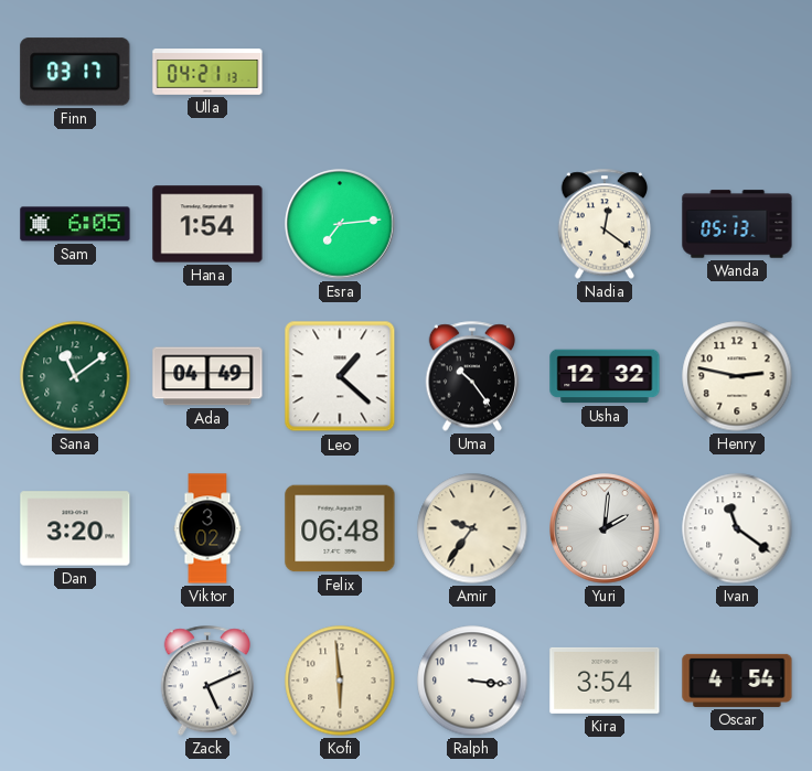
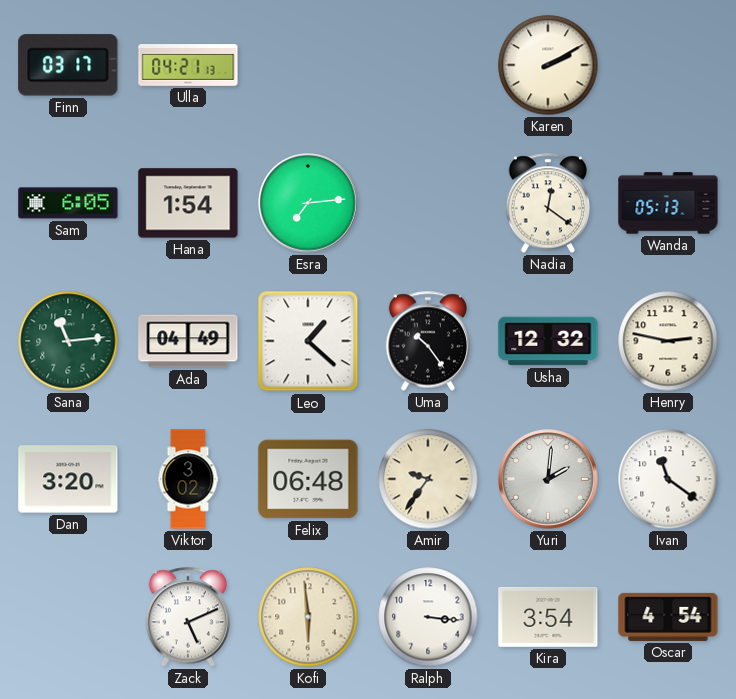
Karen: none -> 2:10
Sana: 11:09 -> 11:14
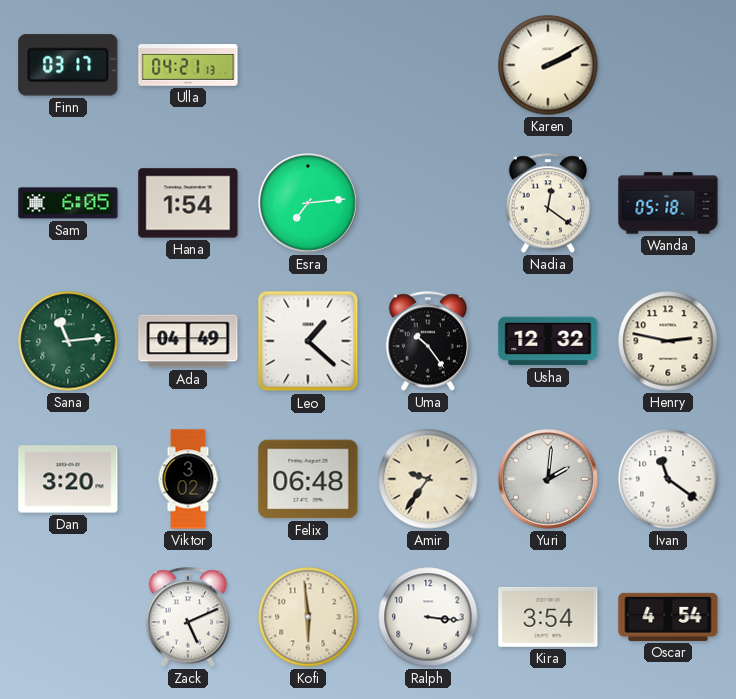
Wanda: 05:13 -> 05:18
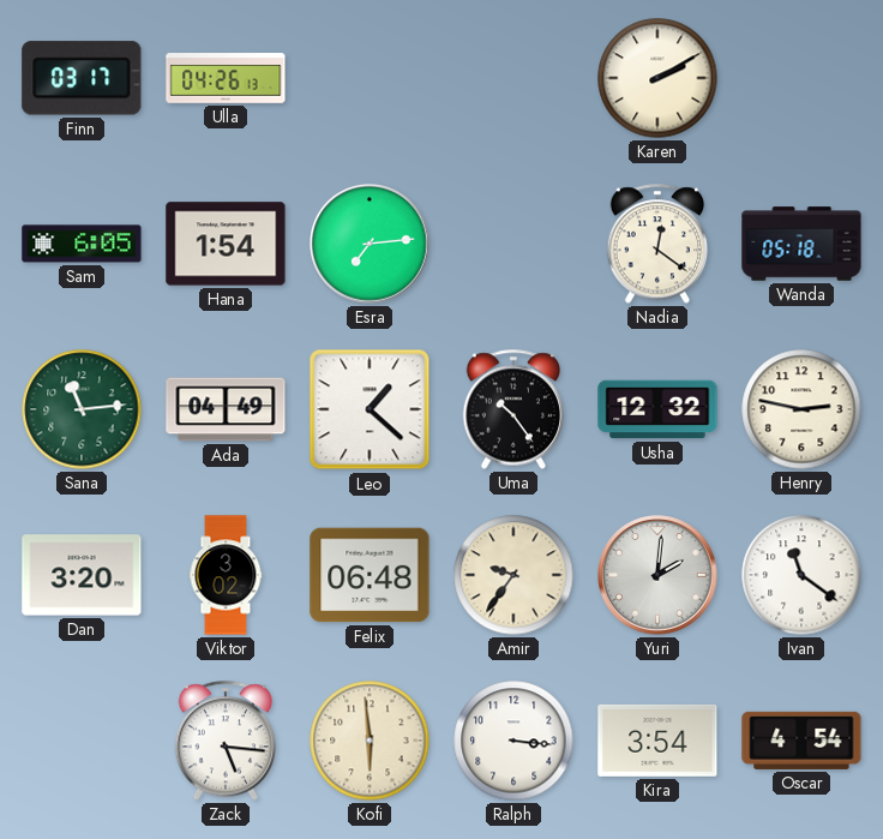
Ulla: 04:21 -> 04:26
Zack: 5:11 -> 5:16
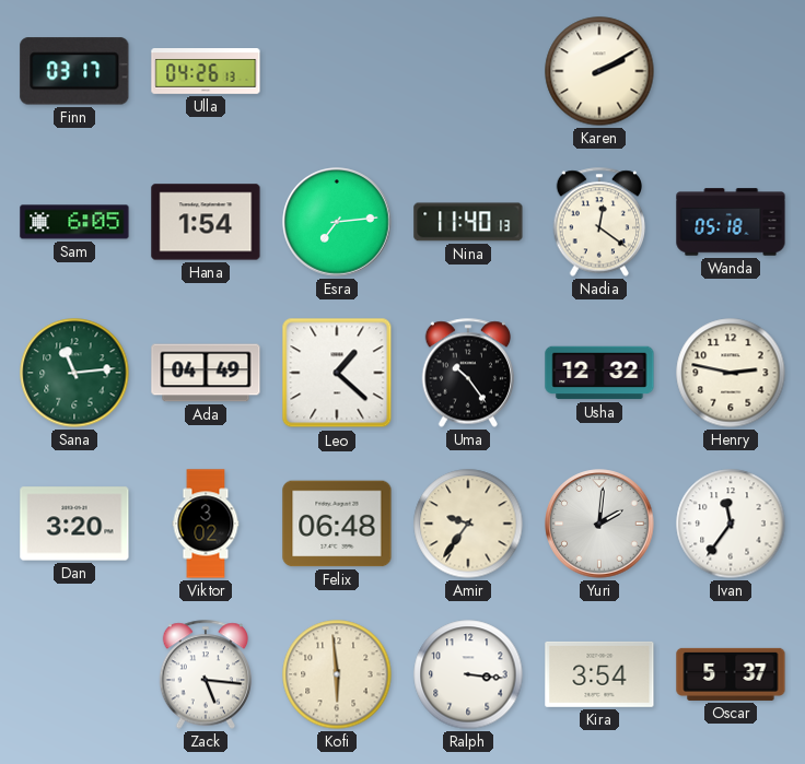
Nina: none -> 11:40
Ivan: 11:21 -> 11:36
Oscar: 4:54 -> 5:37
